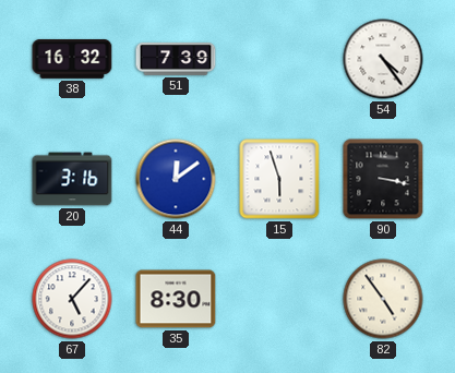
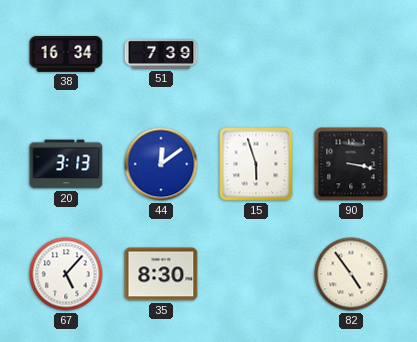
38: 16:32 -> 16:34
54: 4:24 -> none
20: 3:16 -> 3:13
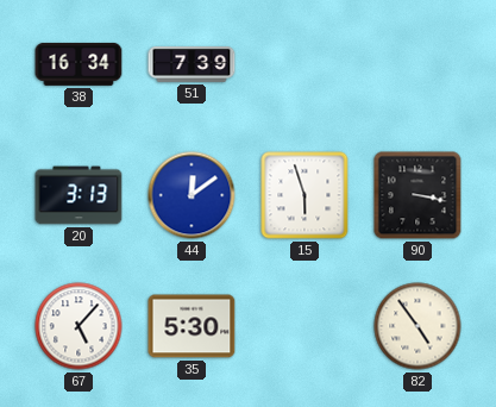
35: 8:30 -> 5:30
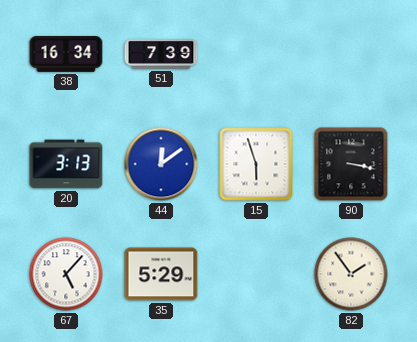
35: 5:30 -> 5:29
82: 4:54 -> 1:54
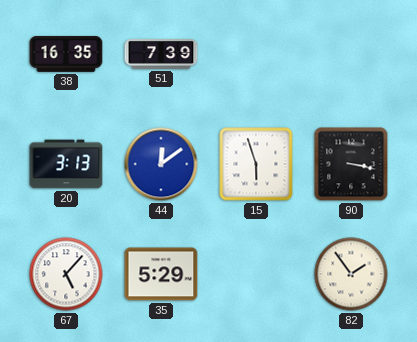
38: 16:34 -> 16:35
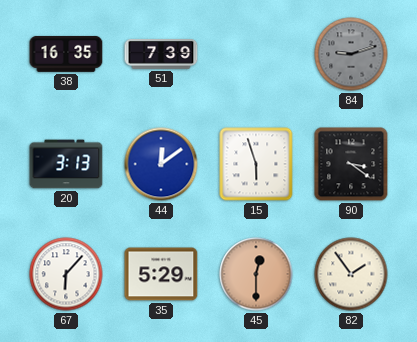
84: none -> 9:12
90: 3:17 -> 3:21
67: 5:07 -> 6:07
45: none -> 12:30
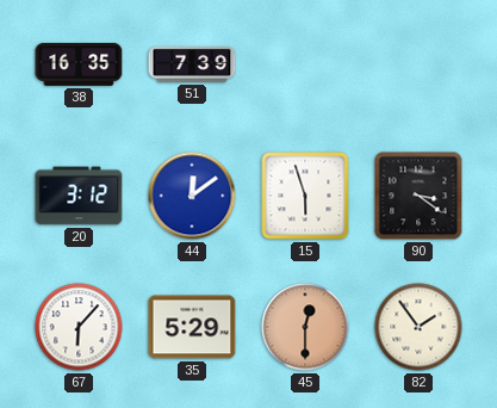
84: 9:12 -> none
20: 3:13 -> 3:12
